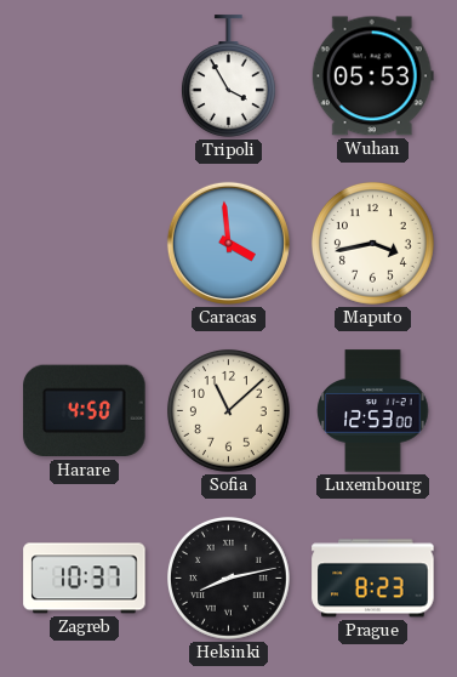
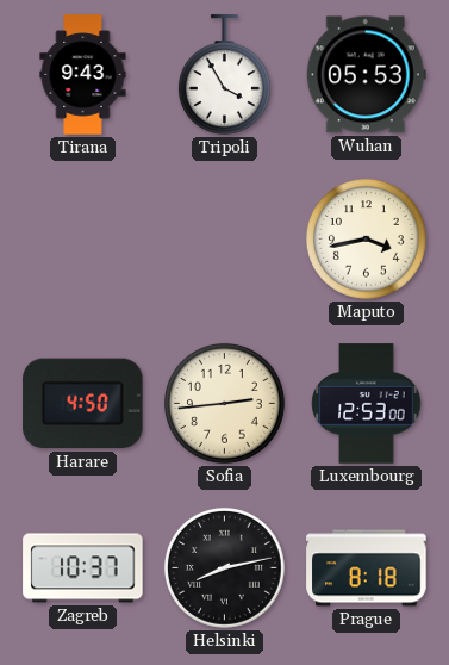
Tirana: none -> 9:43
Caracas: 3:59 -> none
Sofia: 11:08 -> 2:44
Prague: 8:23 -> 8:18
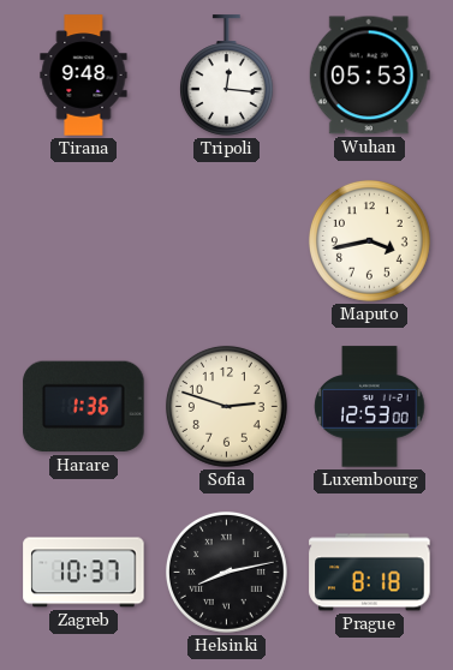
Tirana: 9:43 -> 9:48
Tripoli: 3:55 -> 12:16
Harare: 4:50 -> 1:36
Sofia: 2:44 -> 2:48
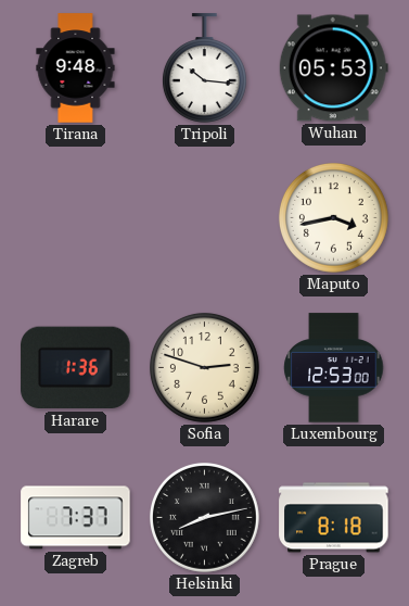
Tripoli: 12:16 -> 10:16
Zagreb: 10:37 -> 7:37
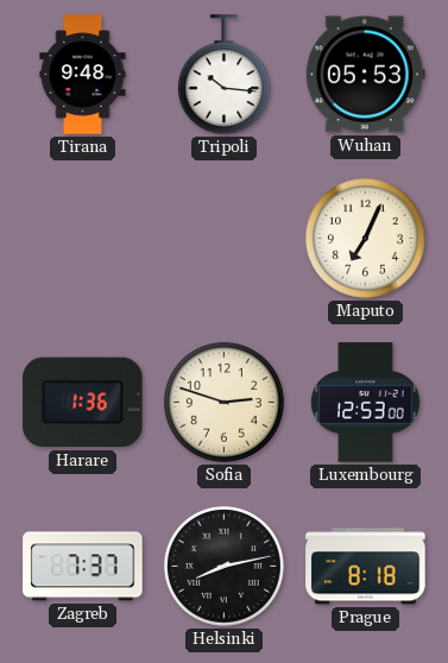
Maputo: 3:43 -> 7:04
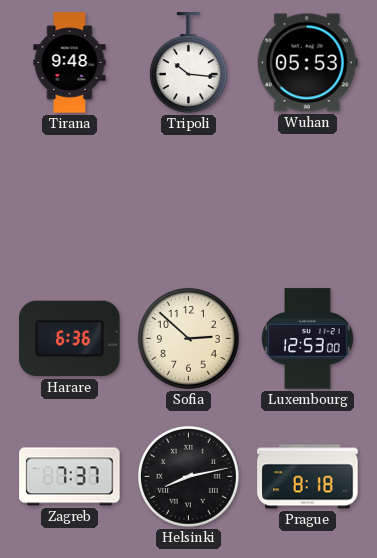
Maputo: 7:04 -> none
Harare: 1:36 -> 6:36
Sofia: 2:48 -> 2:52
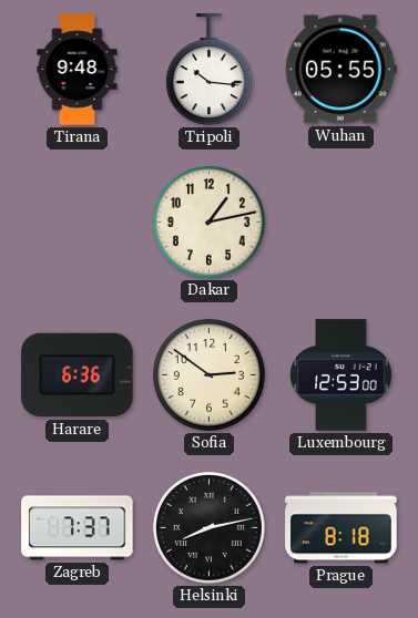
Wuhan: 05:53 -> 05:55
Dakar: none -> 1:13
Sofia: 2:52 -> 2:51
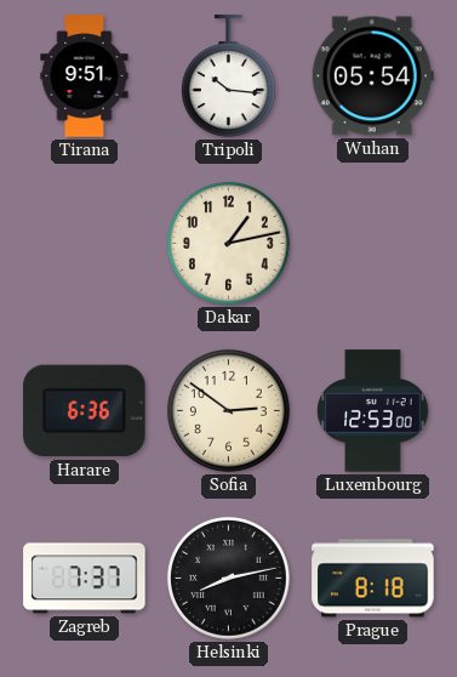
Tirana: 9:48 -> 9:51
Wuhan: 05:55 -> 05:54
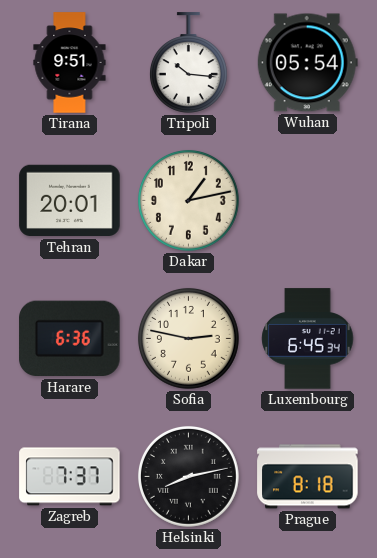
Tehran: none -> 20:01
Sofia: 2:51 -> 2:47
Luxembourg: 12:53 -> 6:45
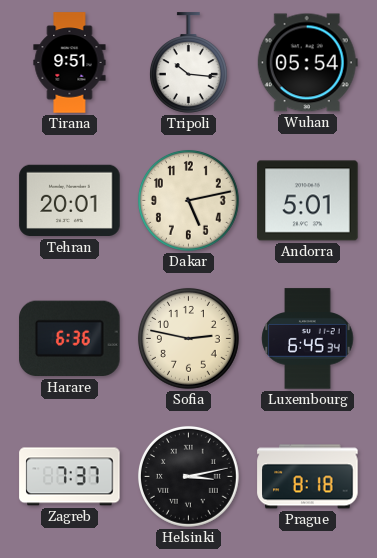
Dakar: 1:13 -> 5:13
Andorra: none -> 5:01
Helsinki: 8:13 -> 3:13
